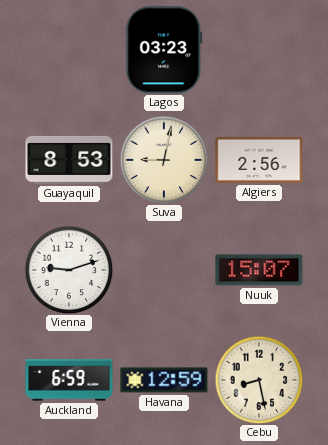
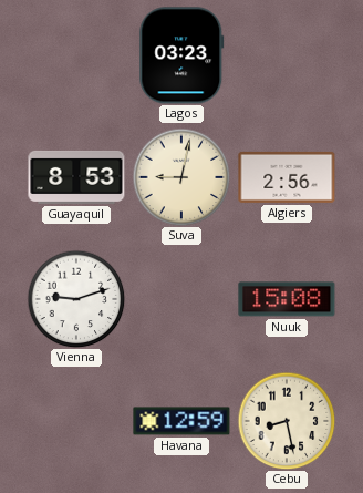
Nuuk: 15:07 -> 15:08
Auckland: 6:59 -> none
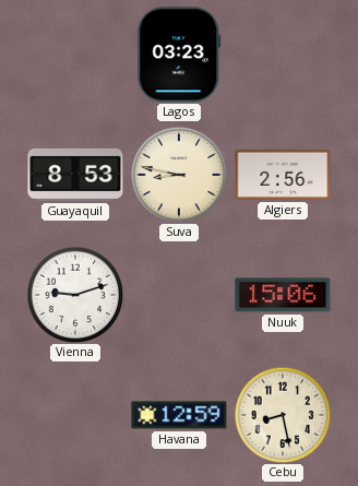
Suva: 9:02 -> 8:47
Nuuk: 15:08 -> 15:06
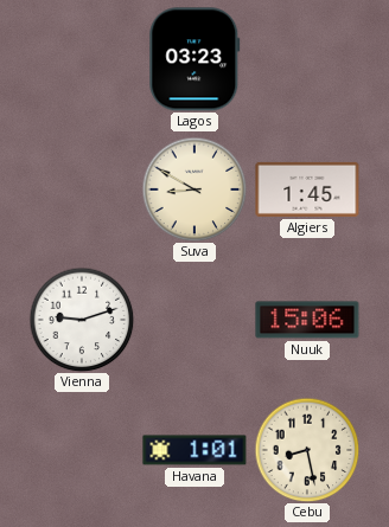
Guayaquil: 8:53 -> none
Suva: 8:47 -> 8:50
Algiers: 2:56 -> 1:45
Havana: 12:59 -> 1:01
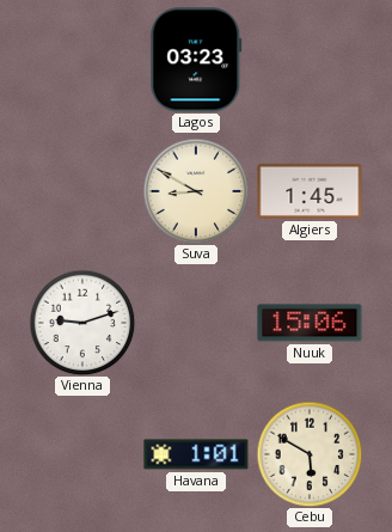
Cebu: 8:28 -> 5:50
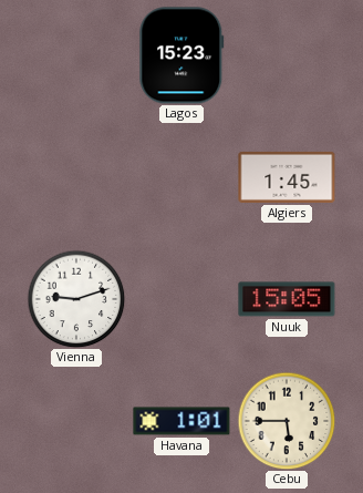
Lagos: 03:23 -> 15:23
Suva: 8:50 -> none
Nuuk: 15:06 -> 15:05
Cebu: 5:50 -> 5:45
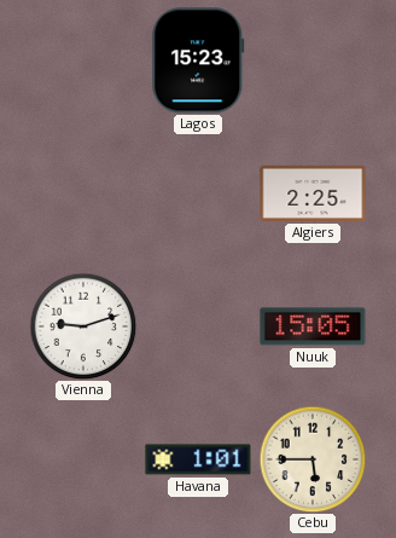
Algiers: 1:45 -> 2:25
